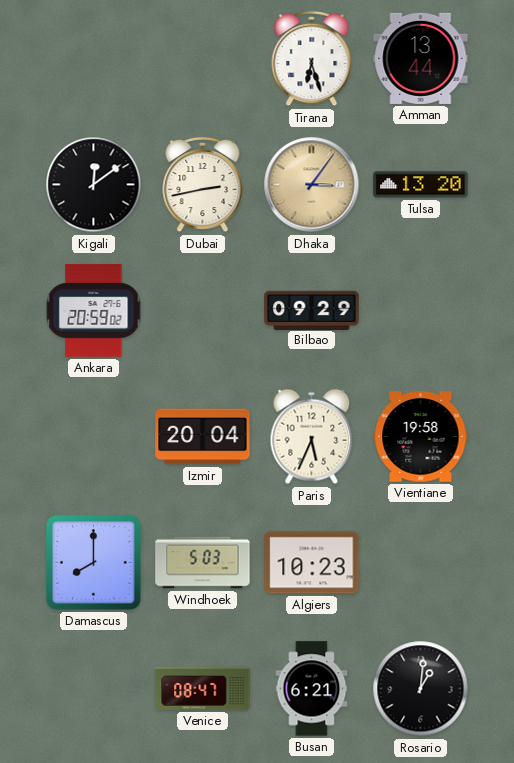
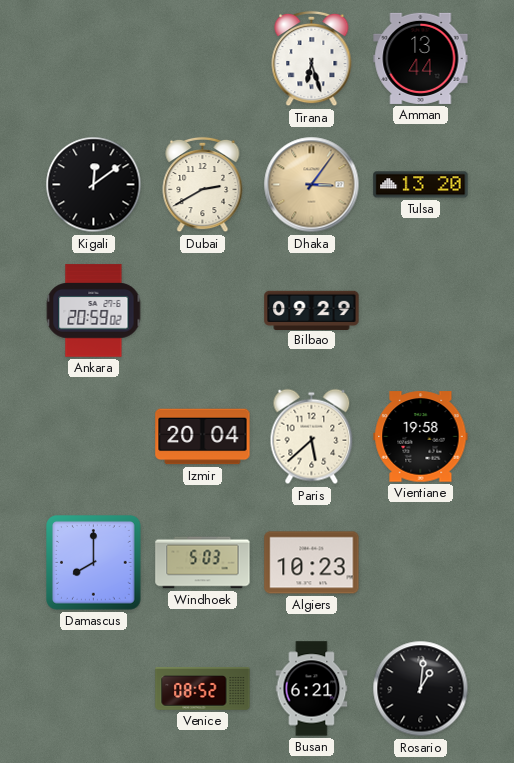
Dubai: 2:43 -> 2:40
Paris: 5:34 -> 5:38
Venice: 08:47 -> 08:52
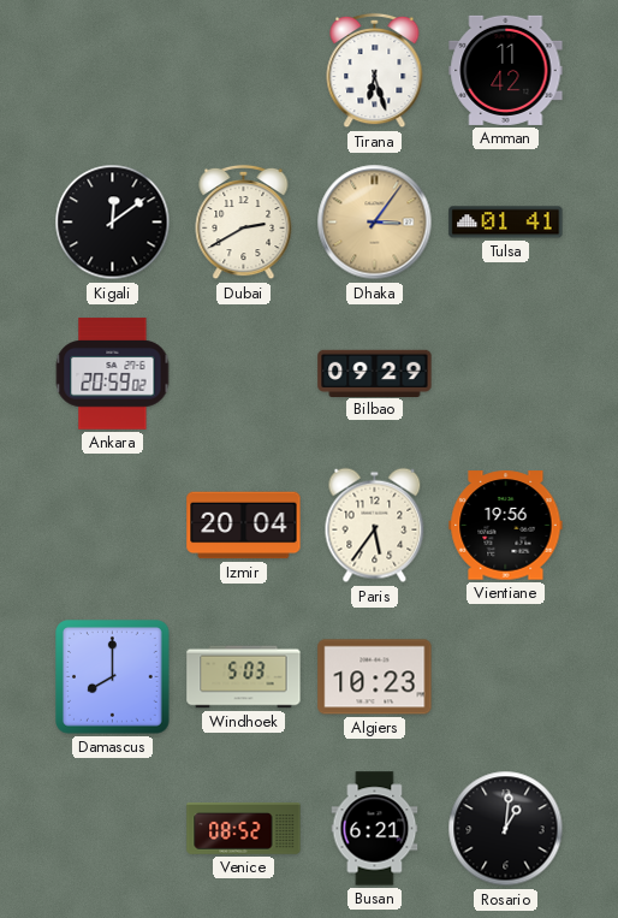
Amman: 13:44 -> 11:42
Tulsa: 13:20 -> 01:41
Paris: 5:38 -> 5:36
Vientiane: 19:58 -> 19:56
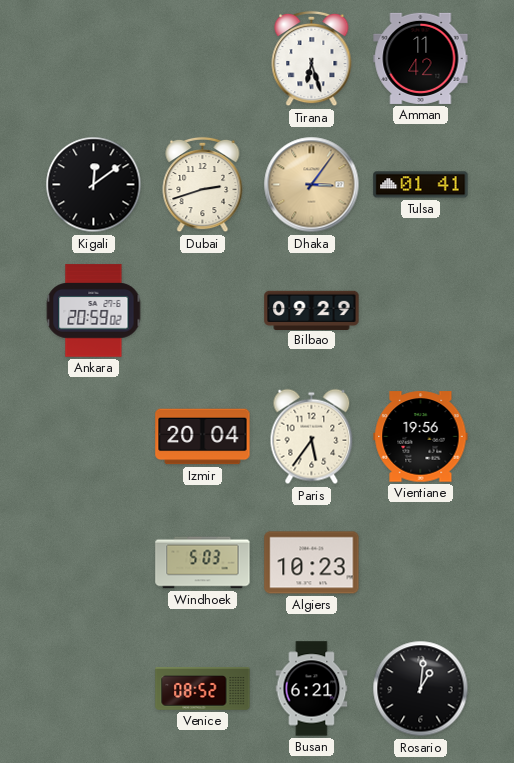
Dubai: 2:40 -> 2:42
Damascus: 8:00 -> none
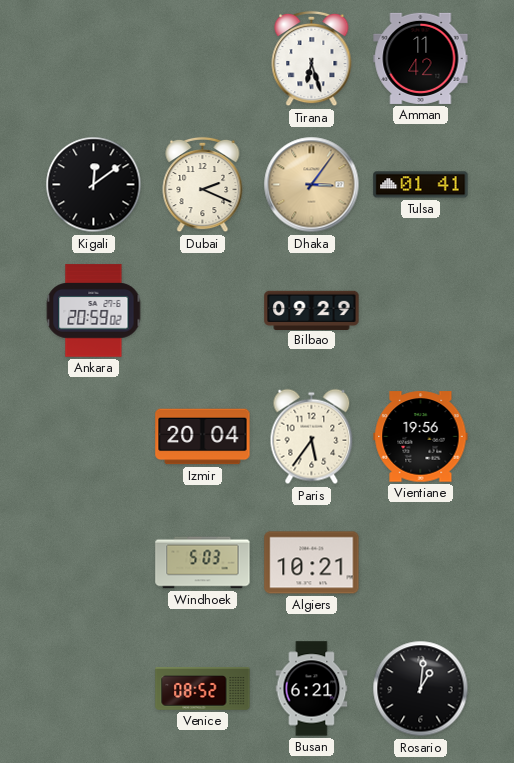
Dubai: 2:42 -> 2:19
Algiers: 10:23 -> 10:21
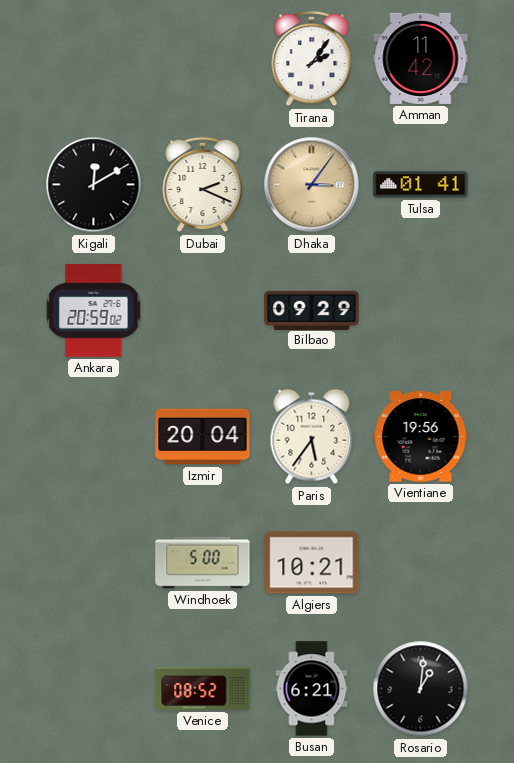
Tirana: 6:27 -> 2:06
Kigali: 12:09 -> 12:10
Windhoek: 5:03 -> 5:00
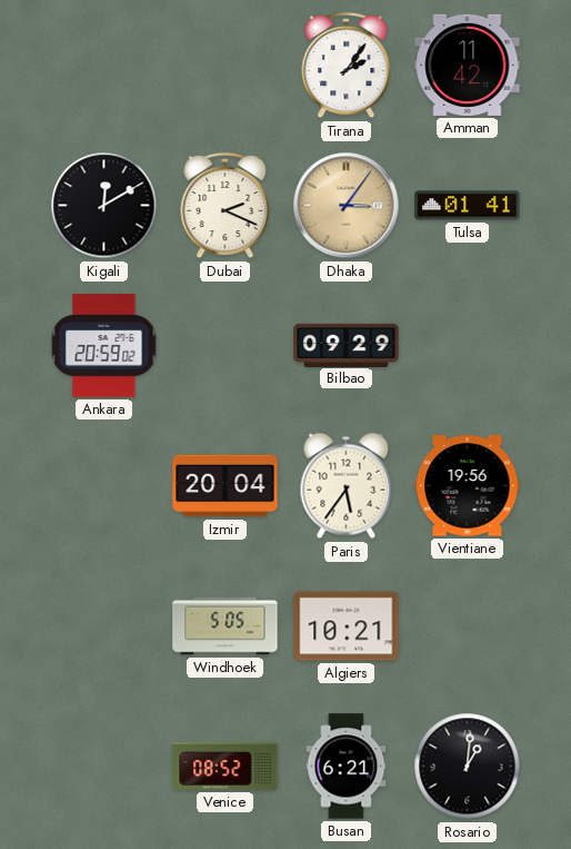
Windhoek: 5:00 -> 5:05
